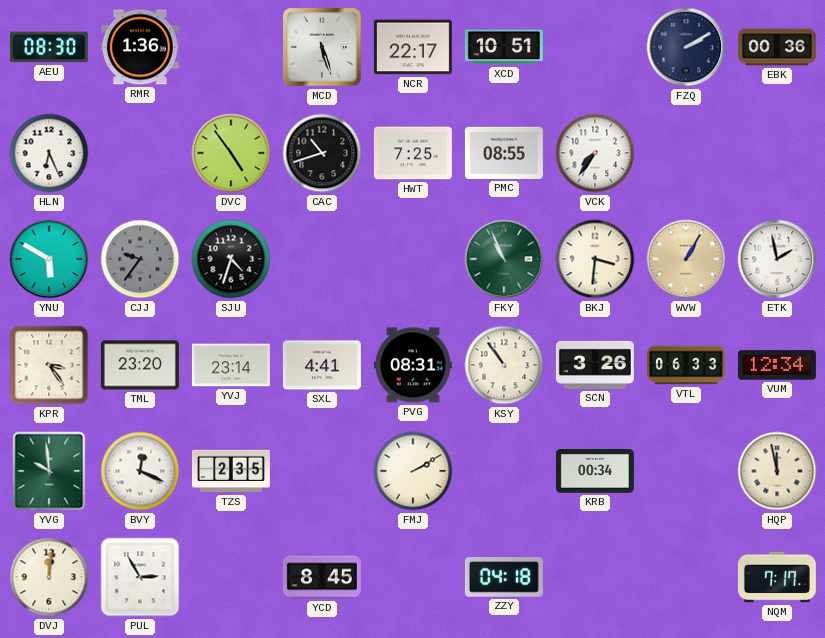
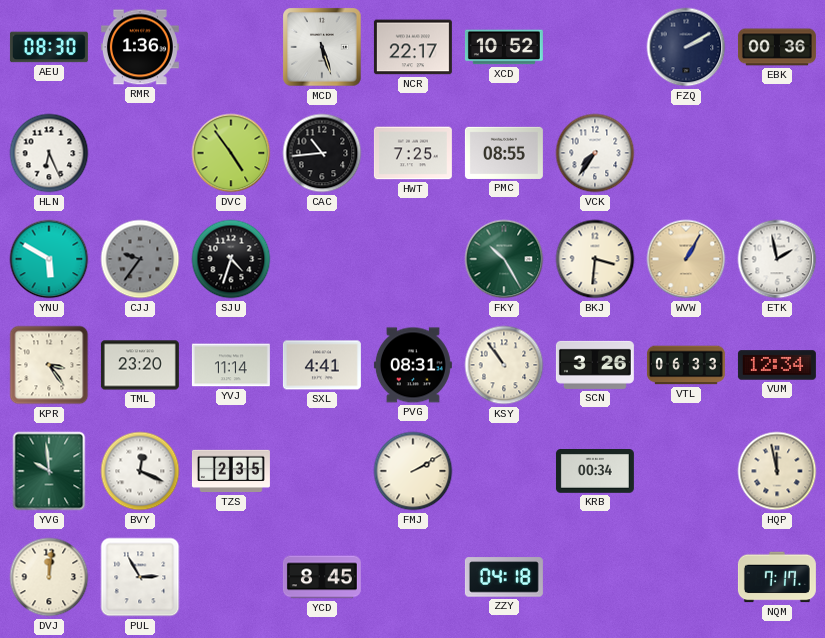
XCD: 10:51 -> 10:52
CAC: 10:42 -> 10:44
FKY: 10:56 -> 10:25
YVJ: 23:14 -> 11:14
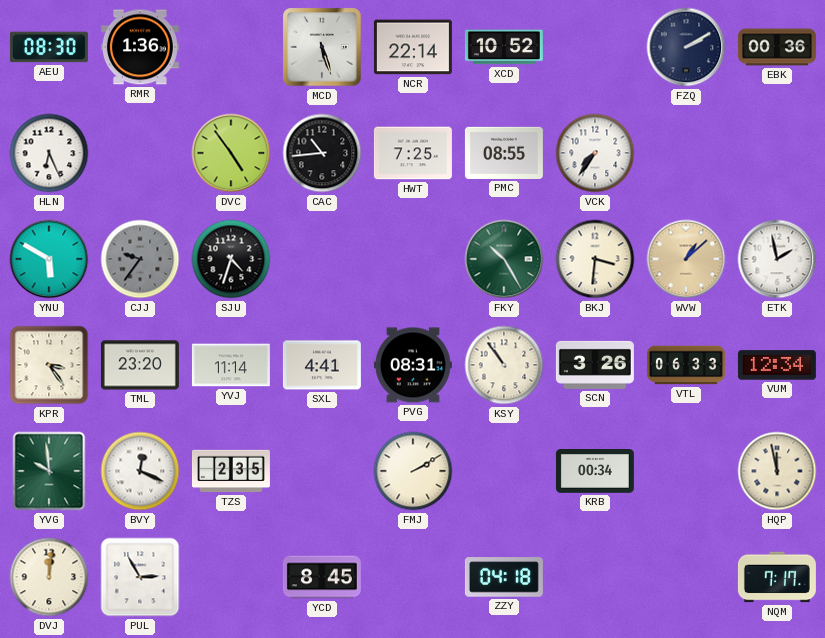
NCR: 22:17 -> 22:14
WVW: 1:05 -> 1:08
